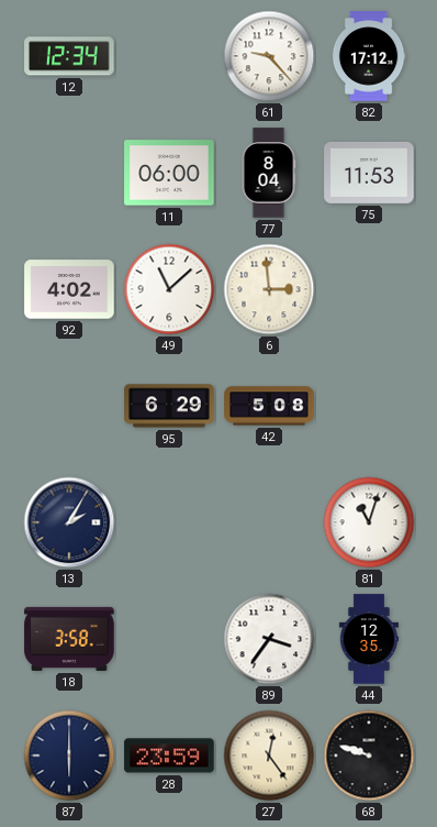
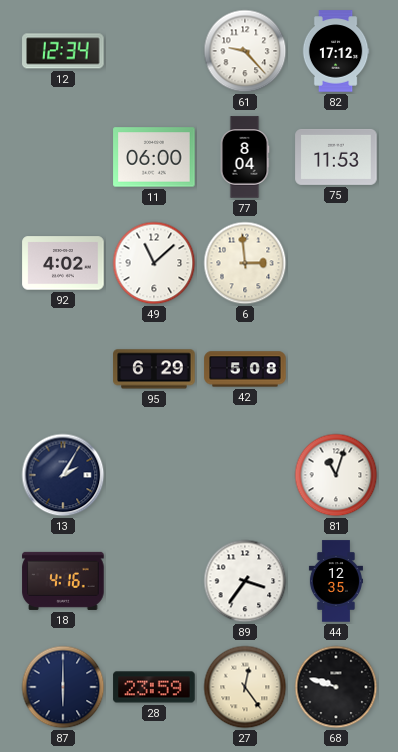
18: 3:58 -> 4:16
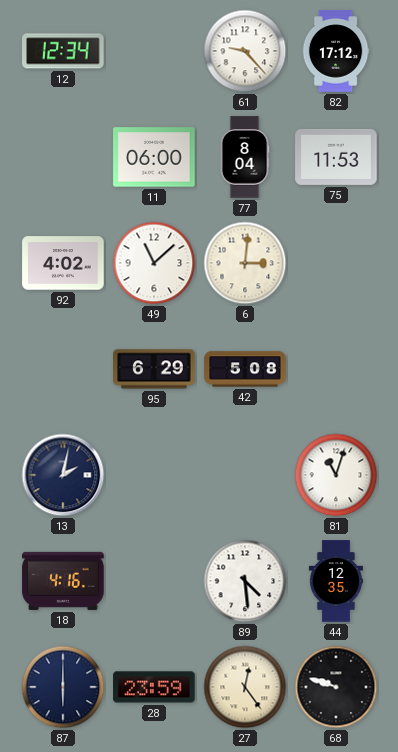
6: 2:59 -> 3:01
13: 2:05 -> 2:02
89: 3:36 -> 4:29
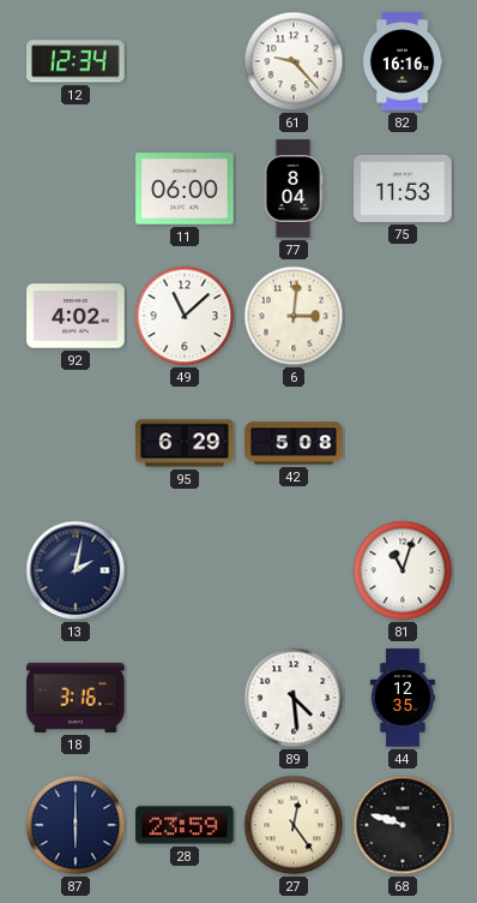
82: 17:12 -> 16:16
18: 4:16 -> 3:16
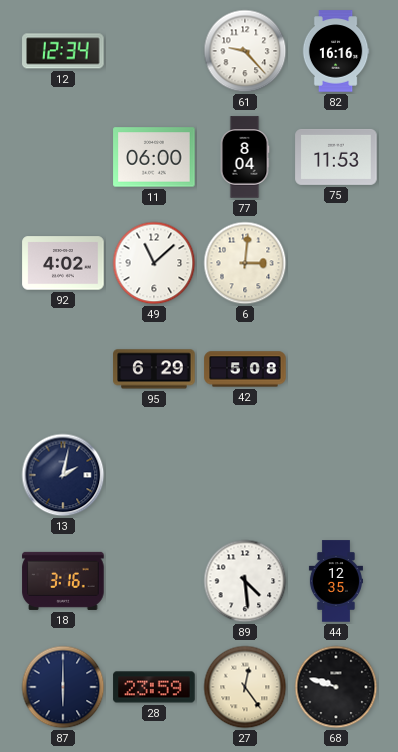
81: 11:03 -> none
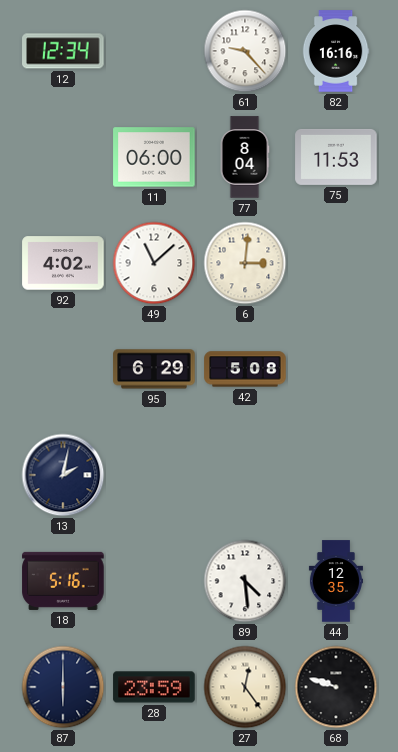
18: 3:16 -> 5:16
